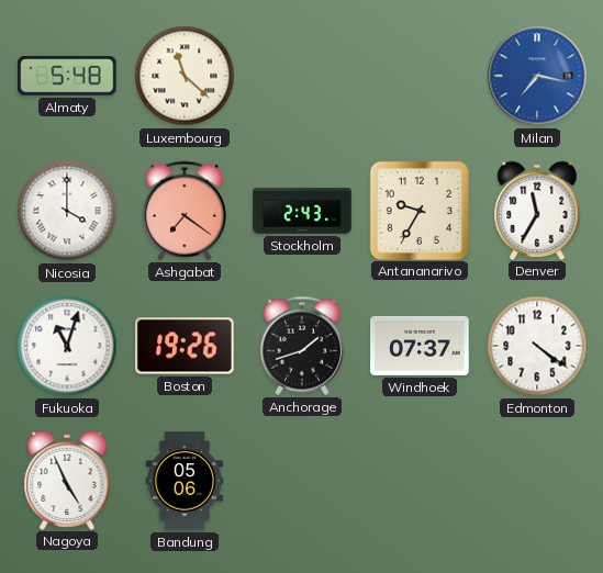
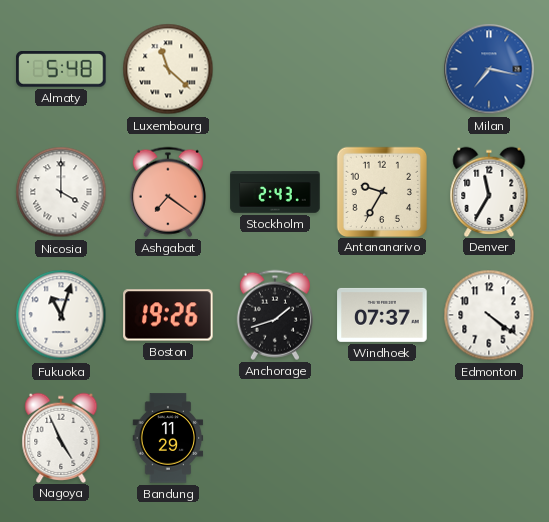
Bandung: 05:06 -> 11:29
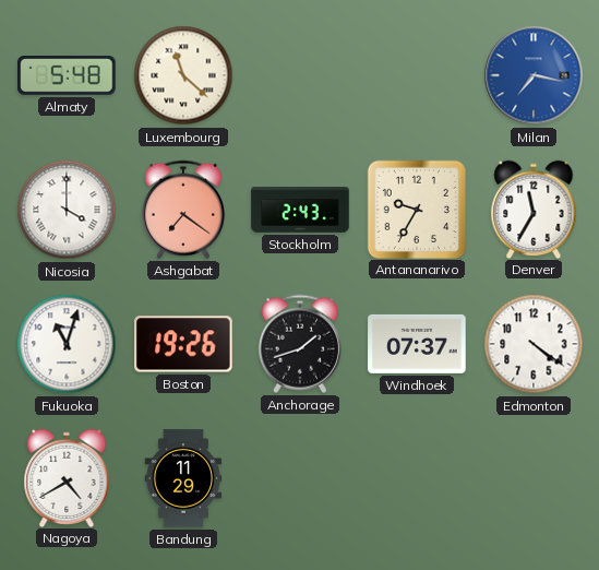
Nagoya: 4:56 -> 4:40
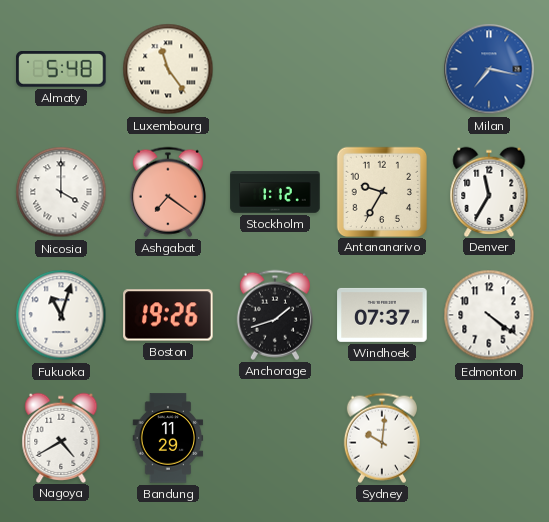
Luxembourg: 11:22 -> 11:24
Stockholm: 2:43 -> 1:12
Sydney: none -> 10:01
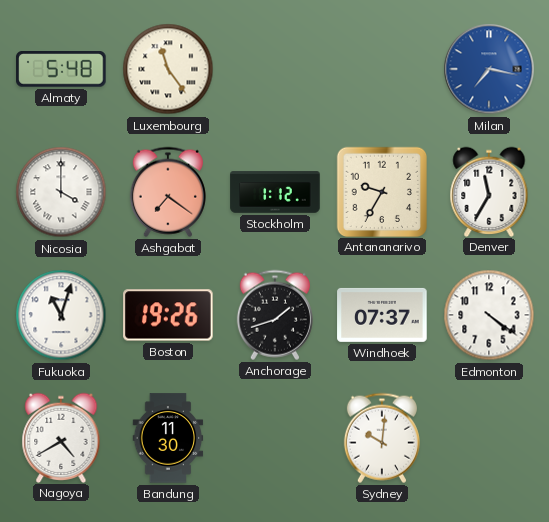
Bandung: 11:29 -> 11:30
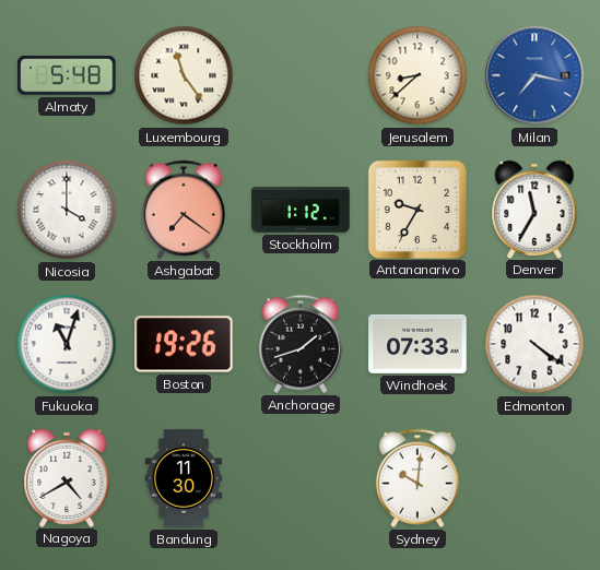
Jerusalem: none -> 8:38
Windhoek: 07:37 -> 07:33
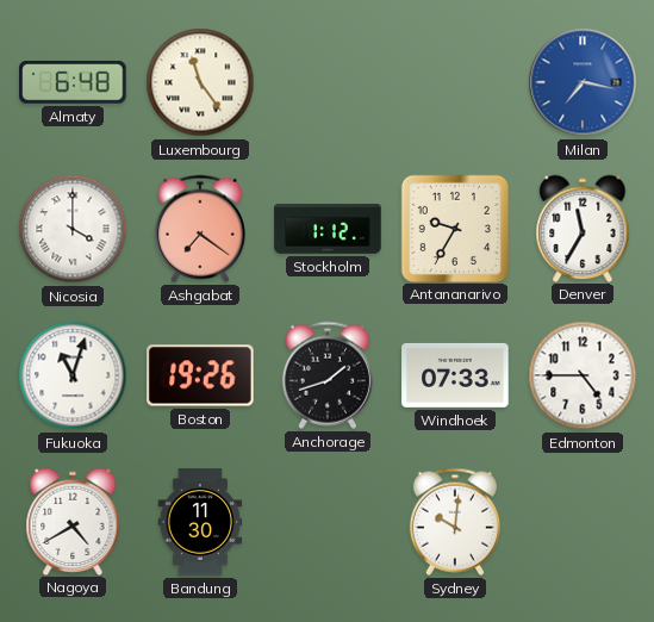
Almaty: 5:48 -> 6:48
Jerusalem: 8:38 -> none
Edmonton: 4:21 -> 4:45
